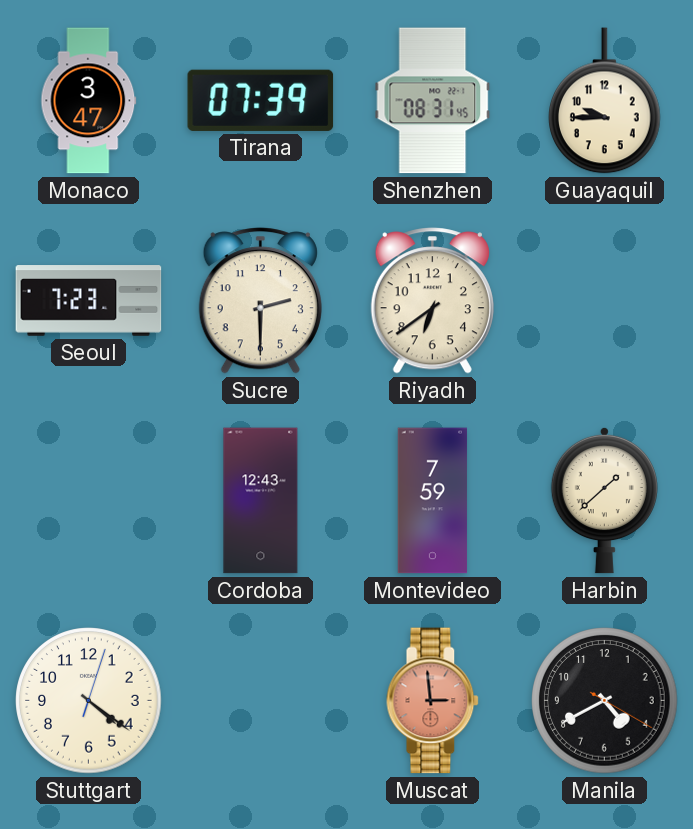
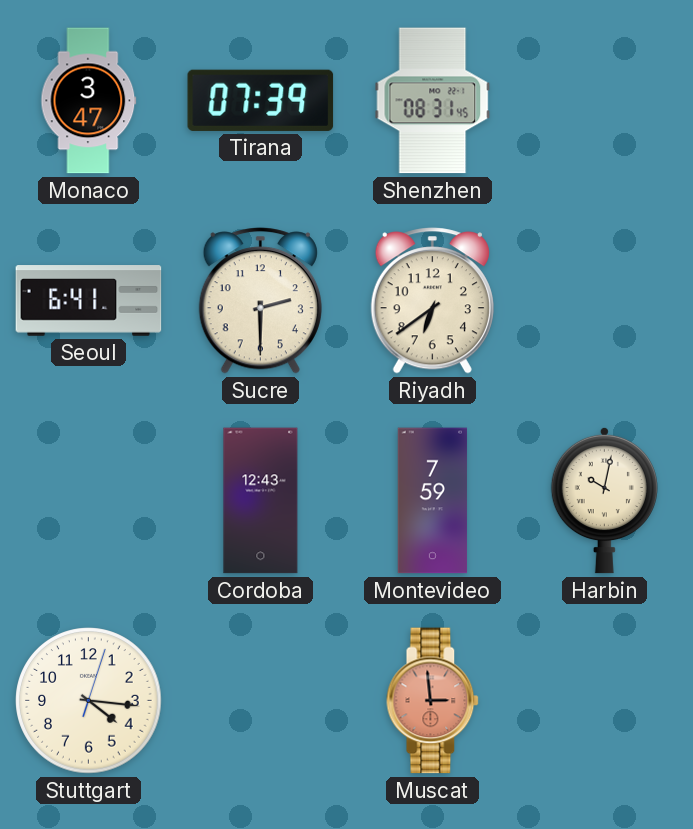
Guayaquil: 9:45 -> none
Seoul: 7:23 -> 6:41
Harbin: 1:38 -> 10:02
Stuttgart: 4:21 -> 4:16
Manila: 4:40 -> none
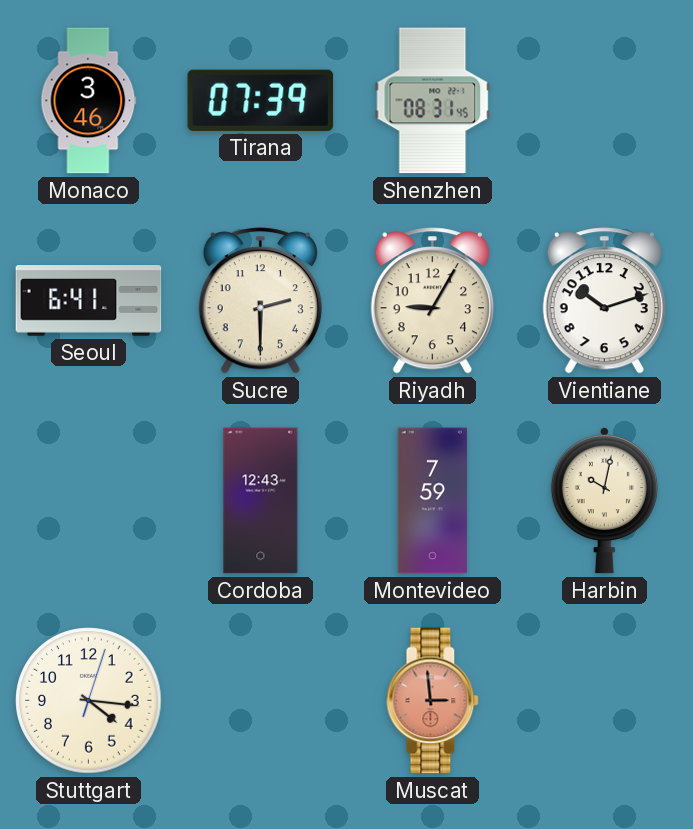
Monaco: 3:47 -> 3:46
Riyadh: 6:39 -> 9:05
Vientiane: none -> 10:12
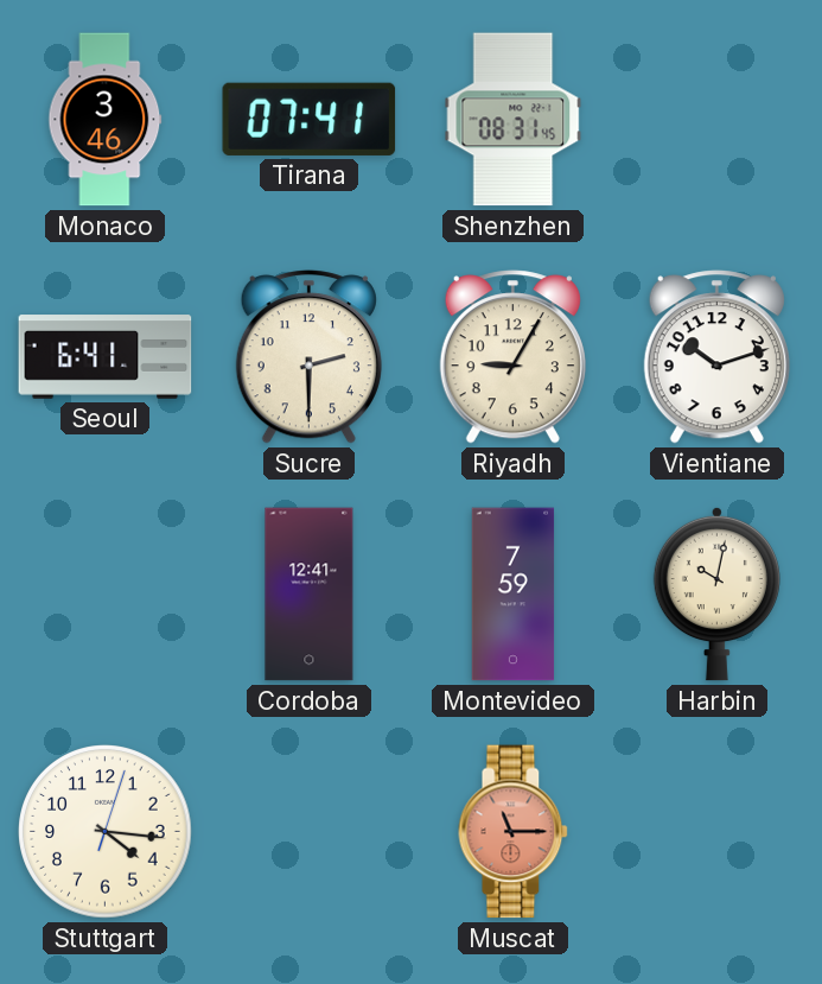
Tirana: 07:39 -> 07:41
Cordoba: 12:43 -> 12:41
Muscat: 2:59 -> 11:15
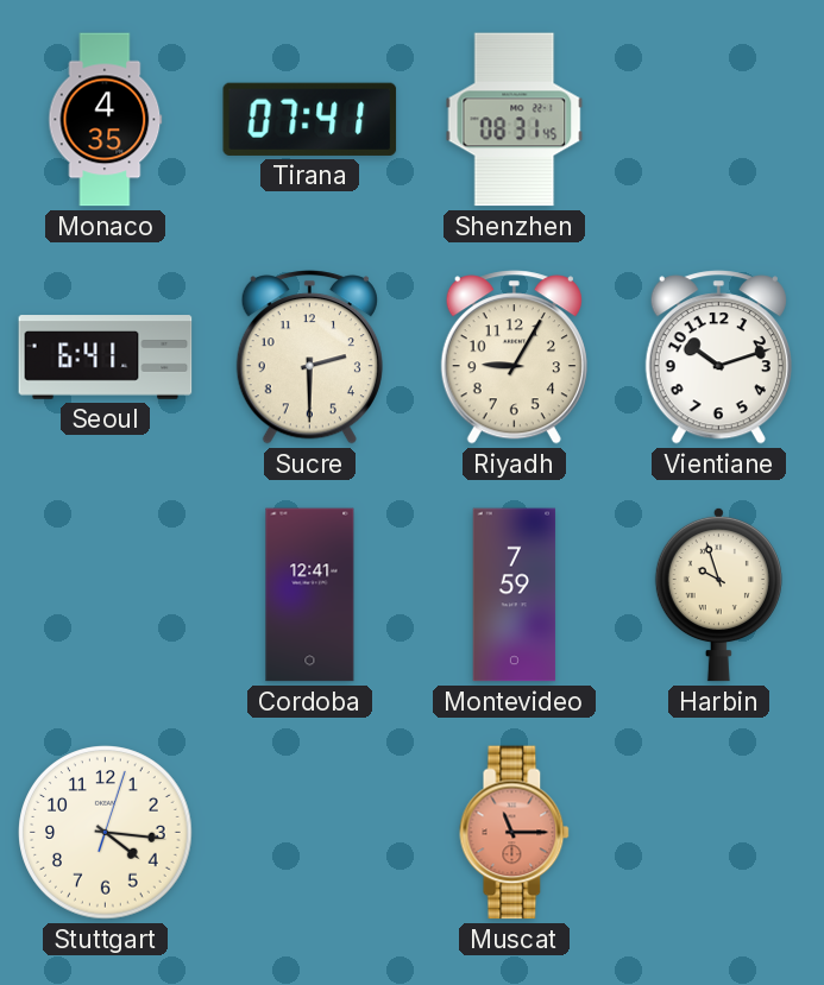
Monaco: 3:46 -> 4:35
Harbin: 10:02 -> 9:57
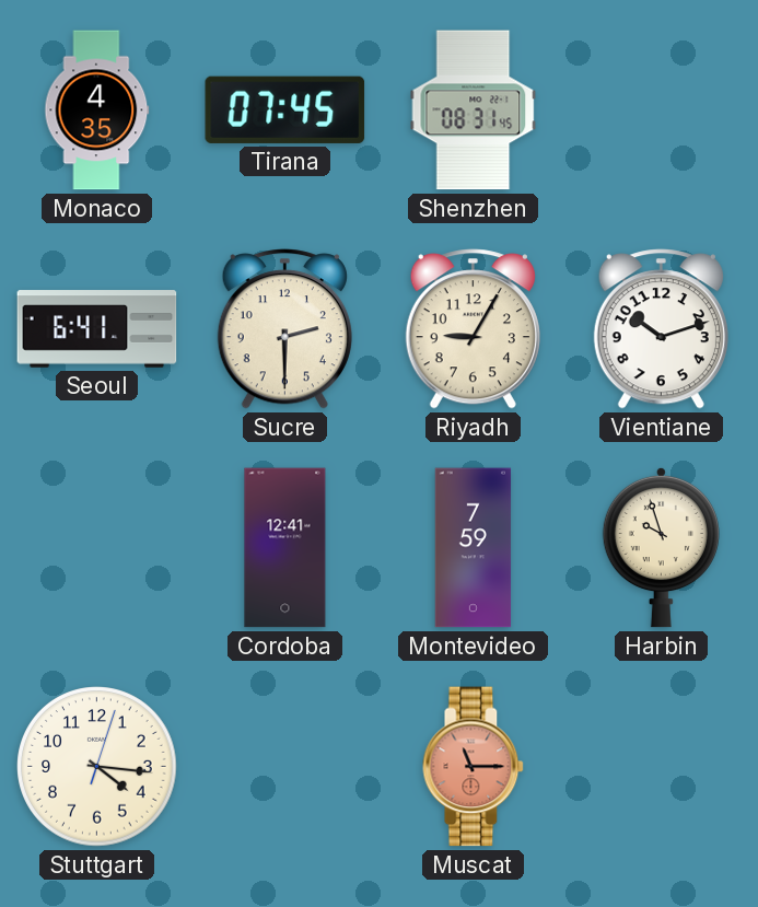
Tirana: 07:41 -> 07:45
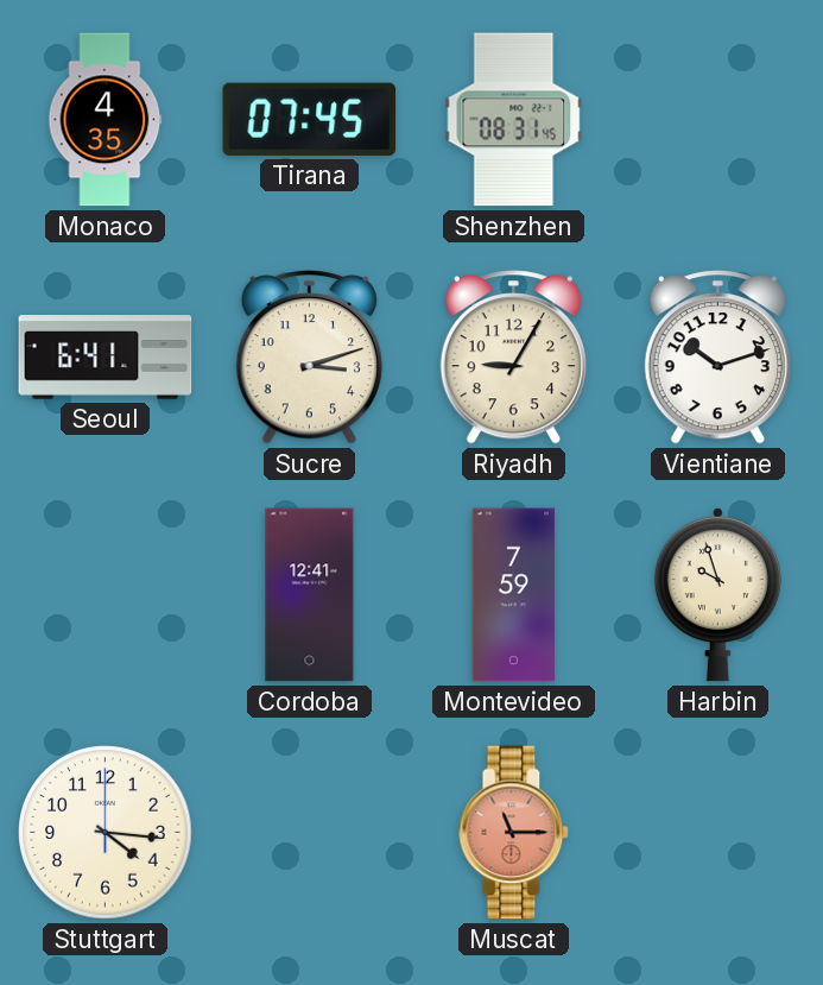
Sucre: 2:30 -> 3:12
Stuttgart: 4:16:03 -> 4:16:00
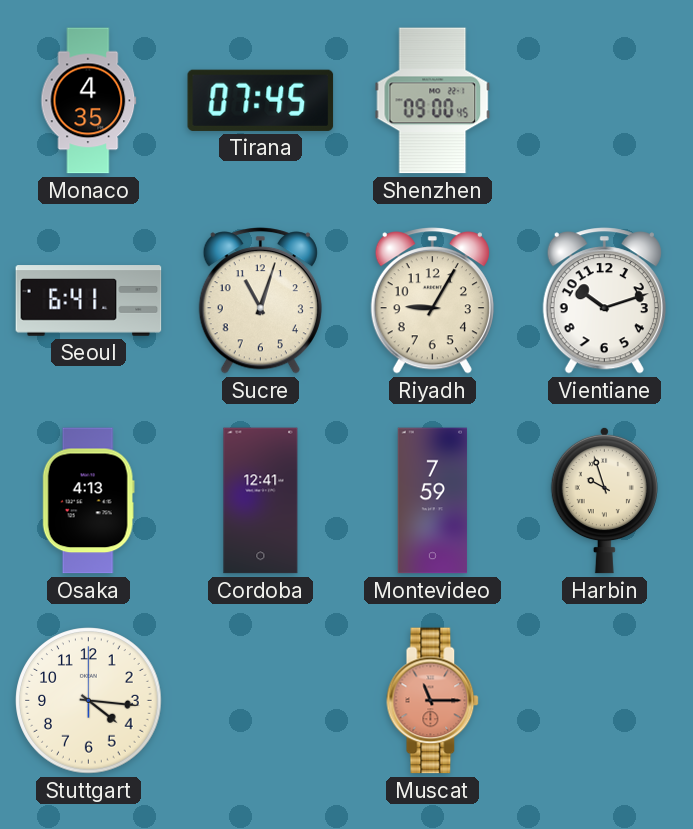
Shenzhen: 08:31 -> 09:00
Sucre: 3:12 -> 11:03
Osaka: none -> 4:13
